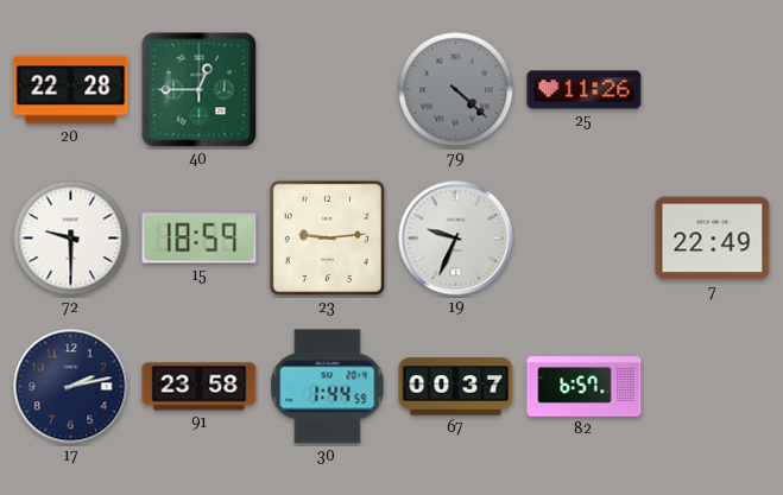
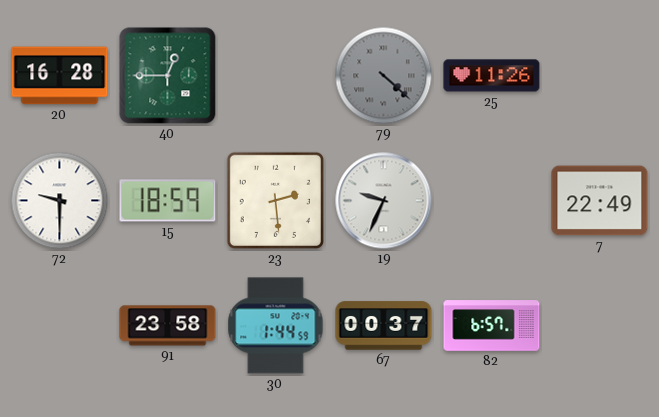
20: 22:28 -> 16:28
23: 9:14 -> 2:29
17: 2:13 -> none
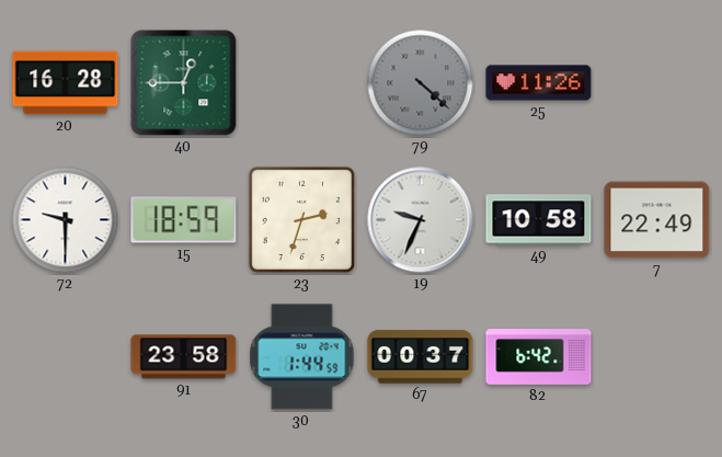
23: 2:29 -> 2:33
49: none -> 10:58
82: 6:57 -> 6:42
